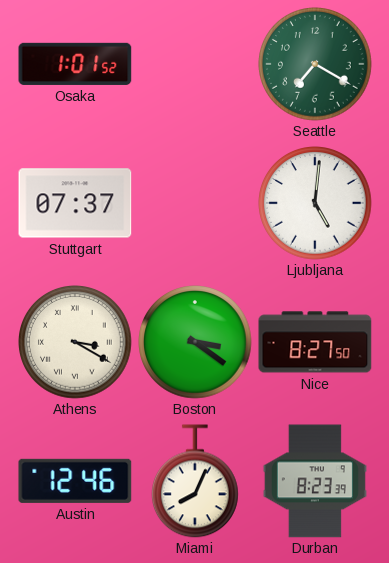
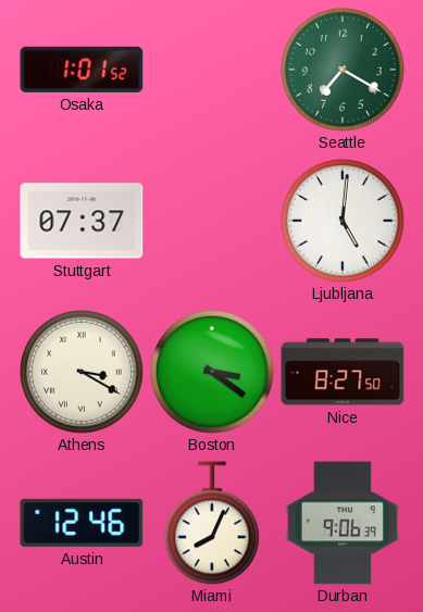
Durban: 8:23 -> 9:06
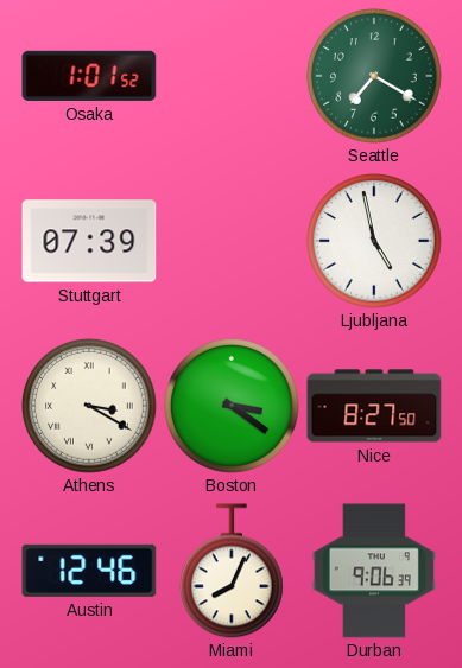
Stuttgart: 07:37 -> 07:39
Ljubljana: 5:01 -> 4:58
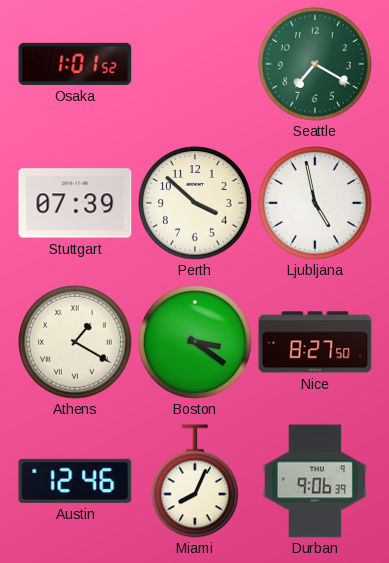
Perth: none -> 3:52
Athens: 3:20 -> 1:20
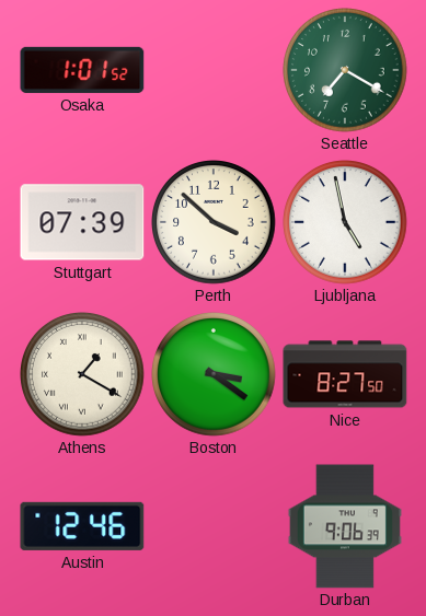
Miami: 8:04 -> none
